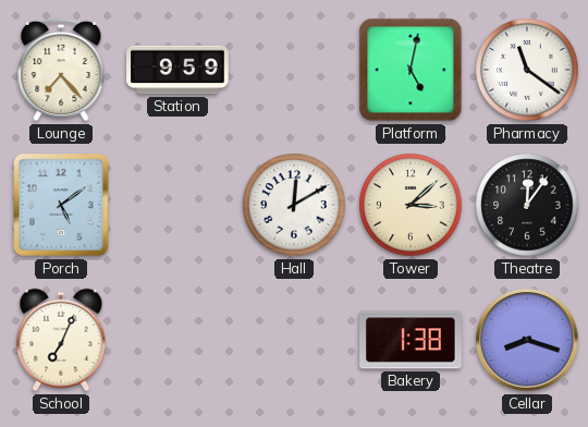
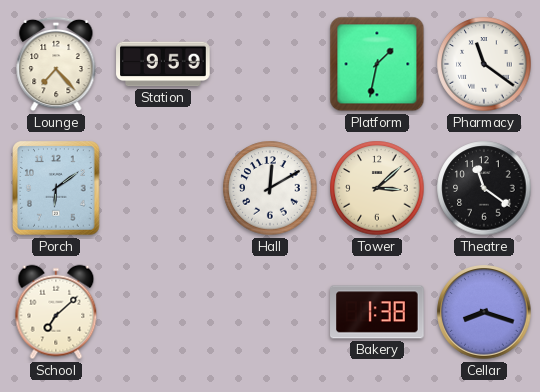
Platform: 5:02 -> 1:32
Porch: 5:09 -> 6:09
Theatre: 12:06 -> 11:21
School: 7:04 -> 7:08
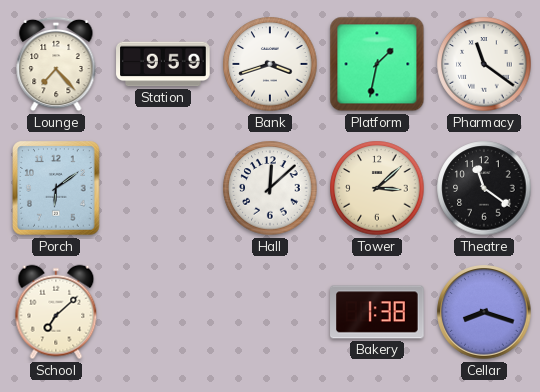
Bank: none -> 3:42
Hall: 12:10 -> 12:08
